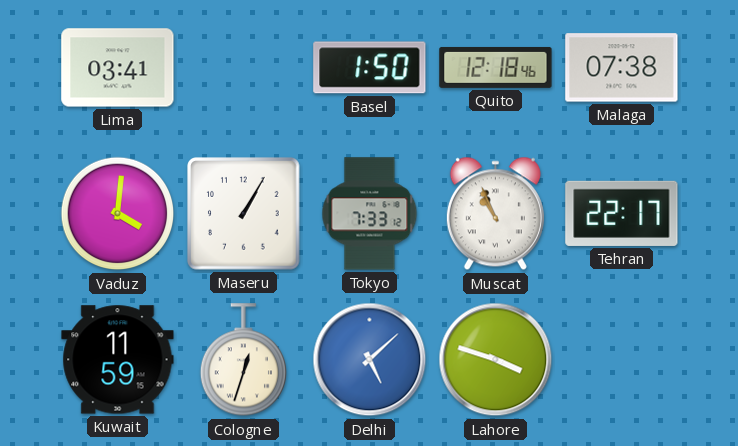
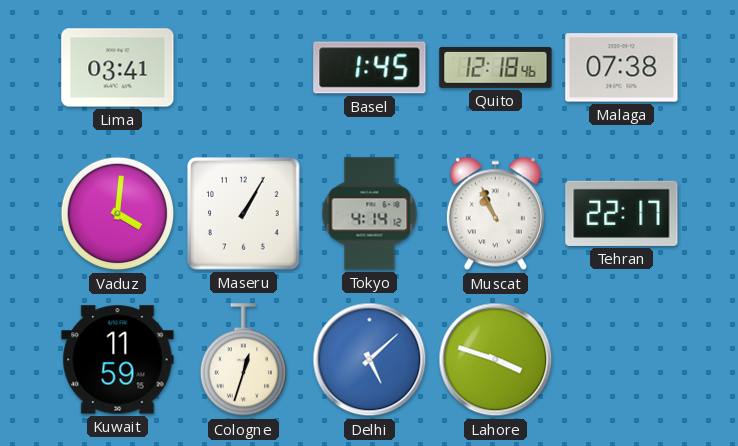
Basel: 1:50 -> 1:45
Tokyo: 7:33 -> 4:14
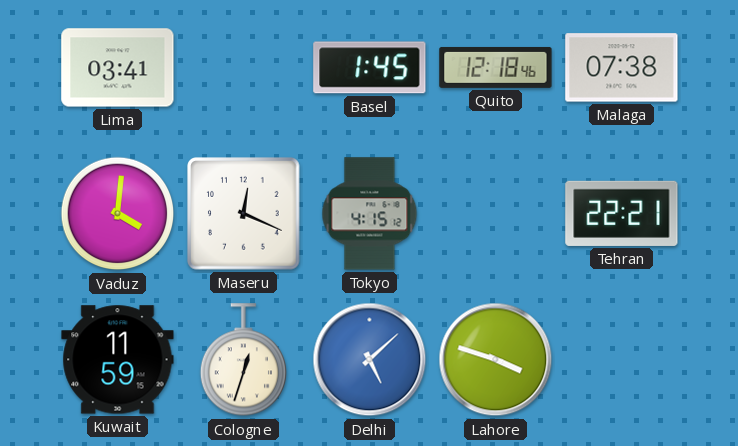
Maseru: 1:05 -> 12:19
Tokyo: 4:14 -> 4:15
Muscat: 10:56 -> none
Tehran: 22:17 -> 22:21
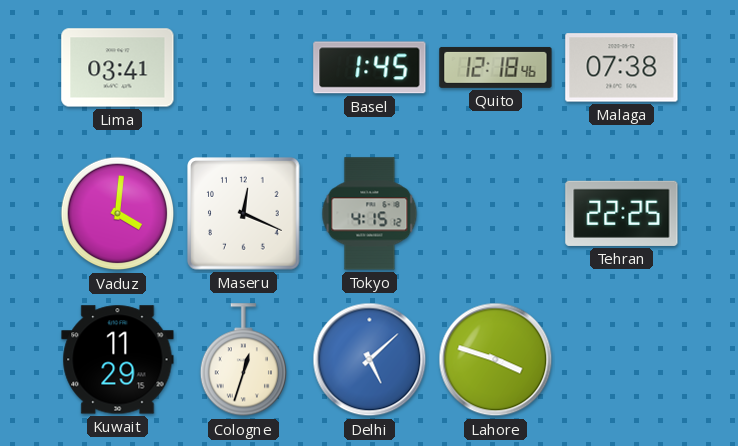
Tehran: 22:21 -> 22:25
Kuwait: 11:59 -> 11:29
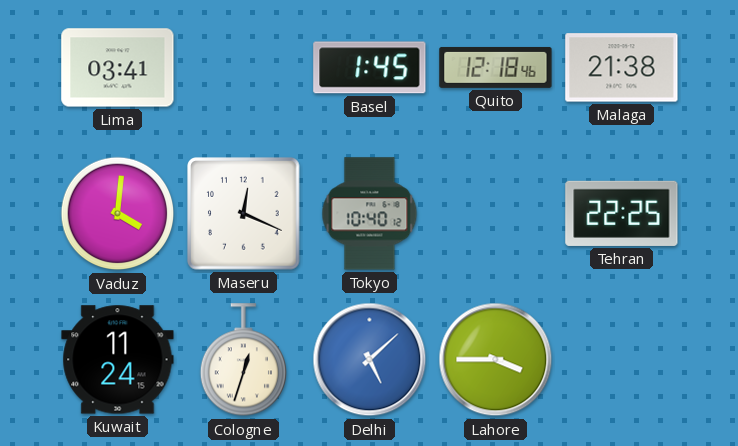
Malaga: 07:38 -> 21:38
Tokyo: 4:15 -> 10:40
Kuwait: 11:29 -> 11:24
Lahore: 3:48 -> 3:45
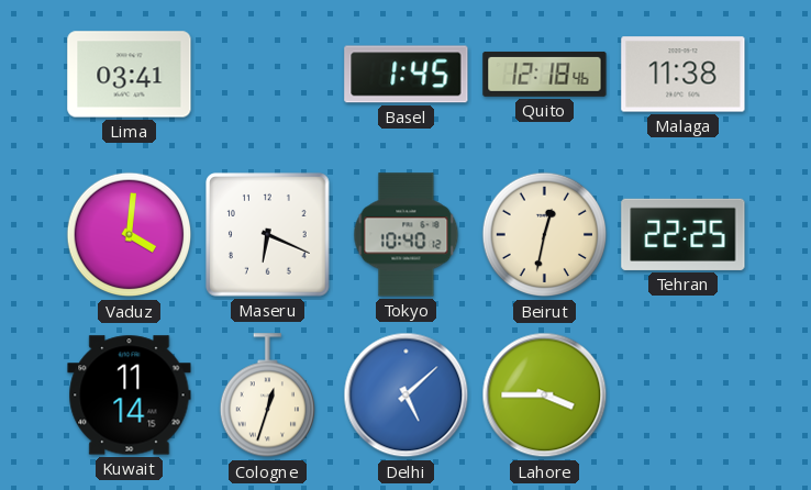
Malaga: 21:38 -> 11:38
Maseru: 12:19 -> 6:19
Beirut: none -> 12:32
Kuwait: 11:24 -> 11:14
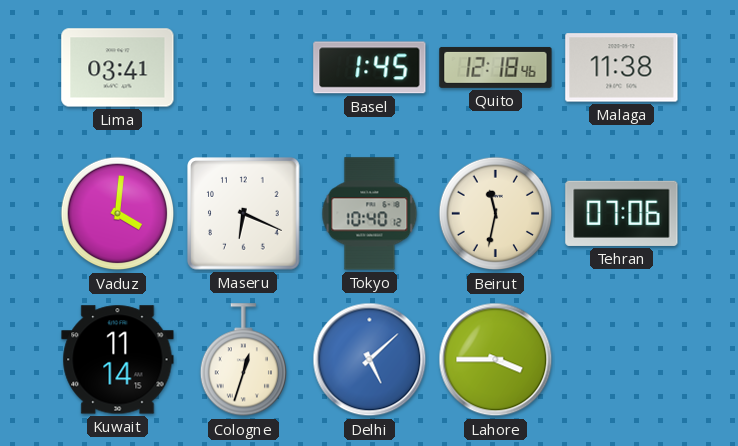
Beirut: 12:32 -> 11:32
Tehran: 22:25 -> 07:06
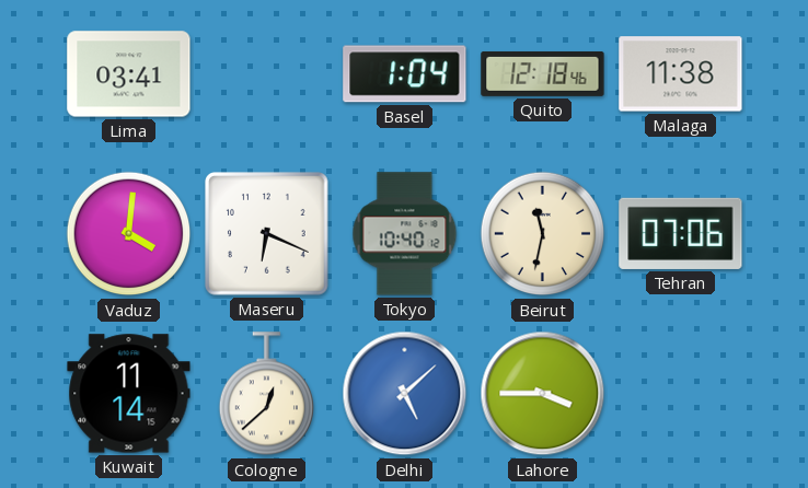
Basel: 1:45 -> 1:04
Cologne: 12:33 -> 12:38
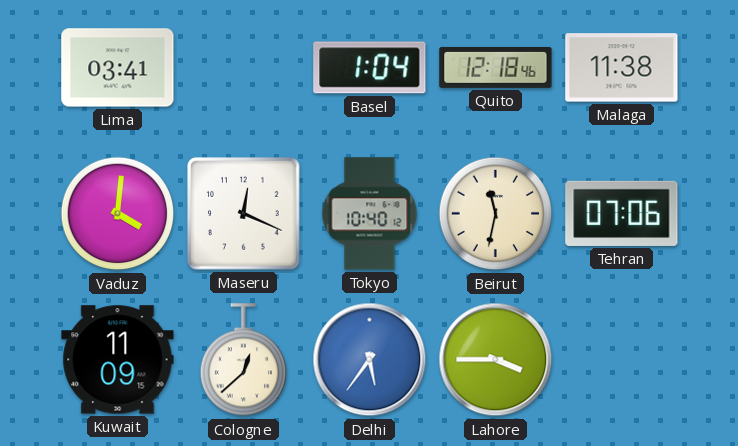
Maseru: 6:19 -> 12:19
Kuwait: 11:14 -> 11:09
Delhi: 5:08 -> 5:36
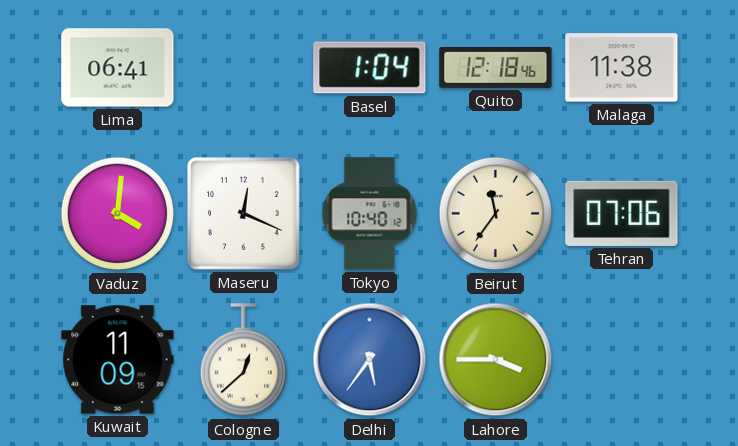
Lima: 03:41 -> 06:41
Beirut: 11:32 -> 11:36
